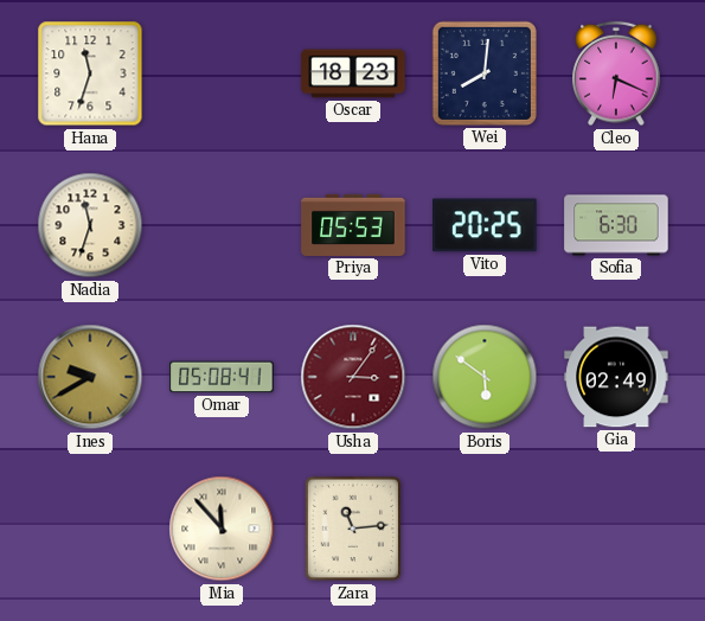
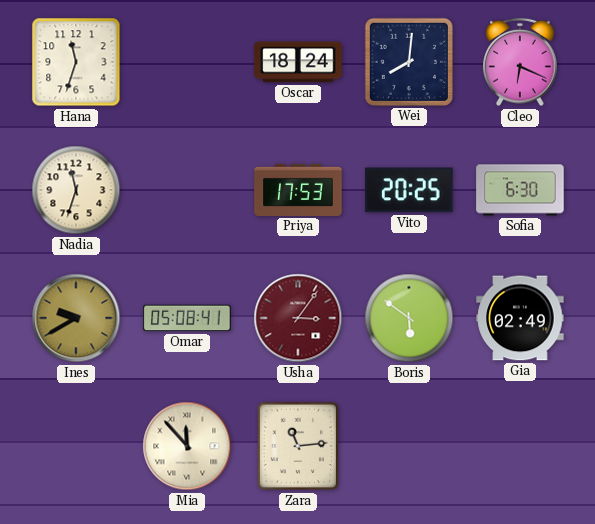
Oscar: 18:23 -> 18:24
Priya: 05:53 -> 17:53
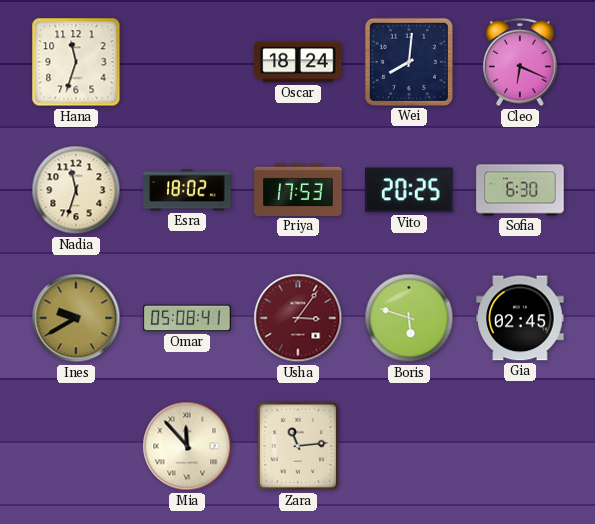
Esra: none -> 18:02
Boris: 5:51 -> 5:48
Gia: 02:49 -> 02:45
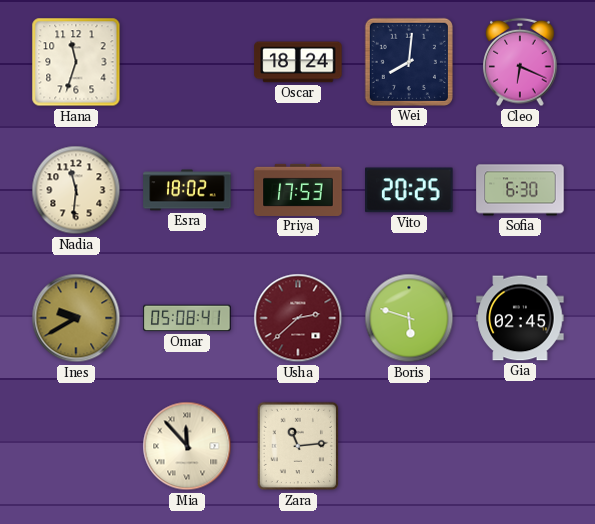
Nadia: 11:33 -> 11:31
Usha: 3:06 -> 2:38
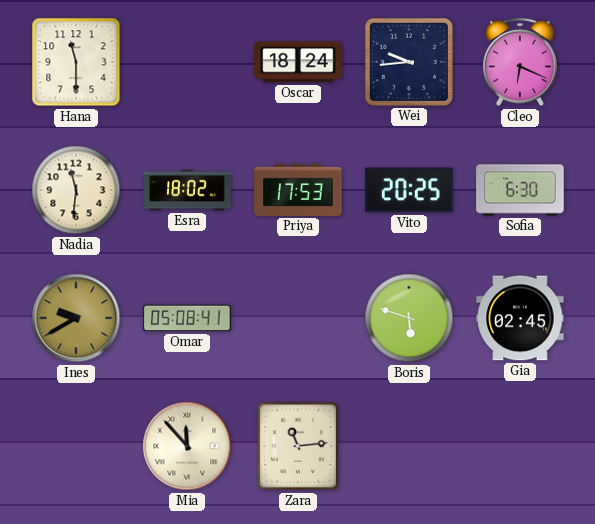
Hana: 11:33 -> 11:30
Wei: 8:01 -> 9:44
Usha: 2:38 -> none
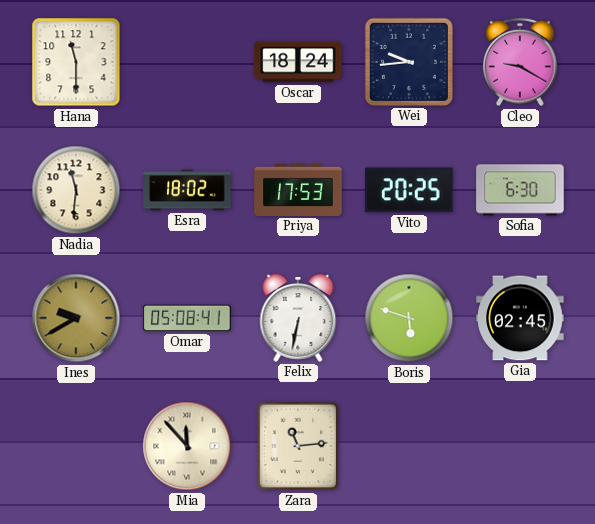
Cleo: 6:19 -> 9:20
Felix: none -> 6:32
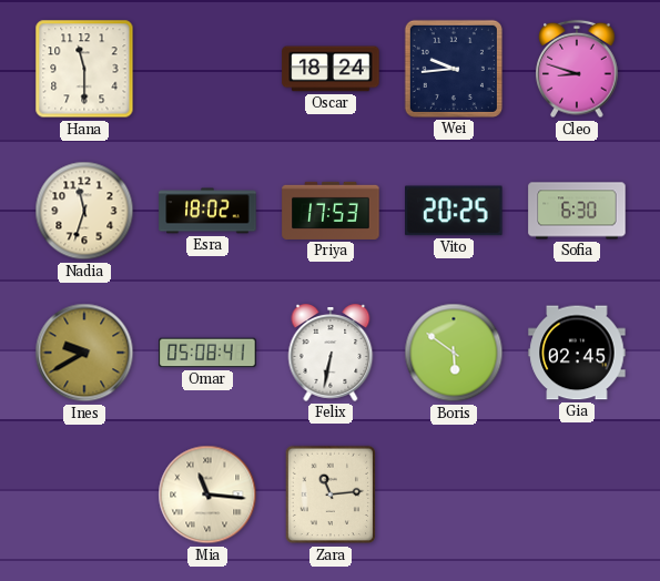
Cleo: 9:20 -> 8:48
Nadia: 11:31 -> 11:33
Boris: 5:48 -> 5:51
Mia: 11:53 -> 11:16
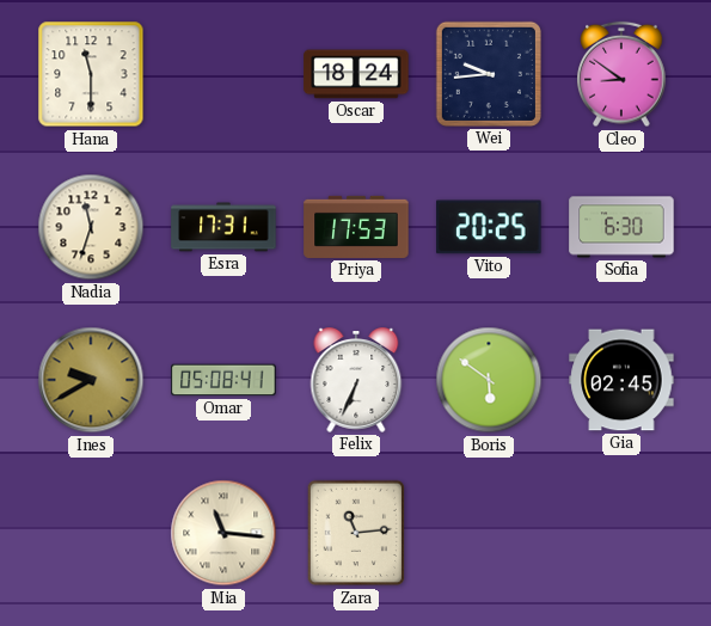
Cleo: 8:48 -> 8:51
Esra: 18:02 -> 17:31
Felix: 6:32 -> 6:34
